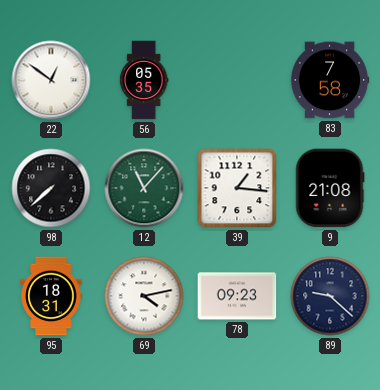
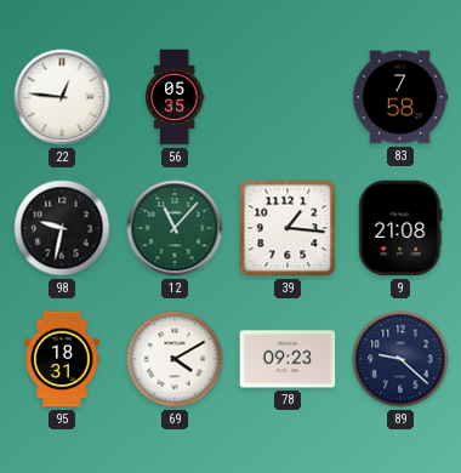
22: 12:51 -> 12:46
98: 7:38 -> 9:32
69: 4:13 -> 4:10
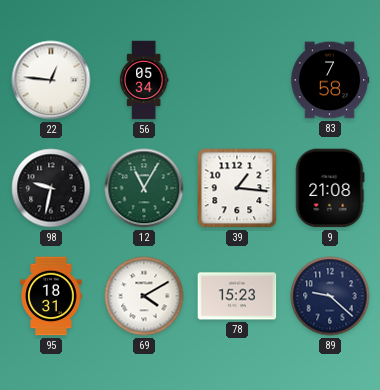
56: 05:35 -> 05:34
12: 11:07 -> 11:05
78: 09:23 -> 15:23
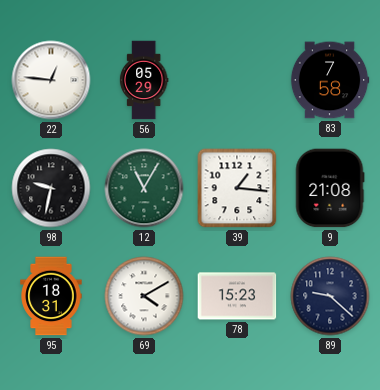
56: 05:34 -> 05:29
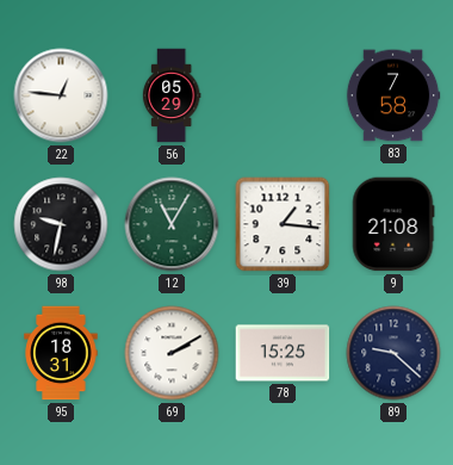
69: 4:10 -> 2:10
78: 15:23 -> 15:25
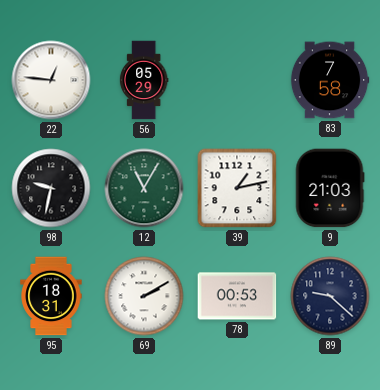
39: 1:16 -> 1:13
9: 21:08 -> 21:03
78: 15:25 -> 00:53
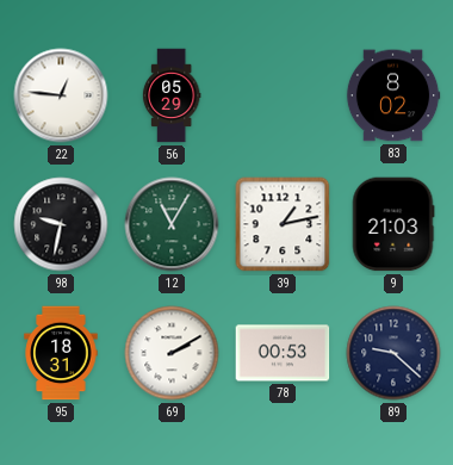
83: 7:58 -> 8:02
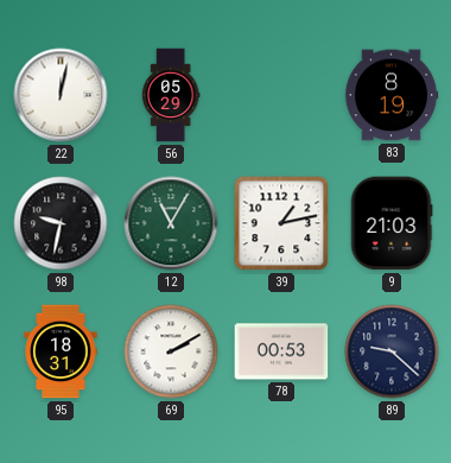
22: 12:46 -> 12:02
83: 8:02 -> 8:19
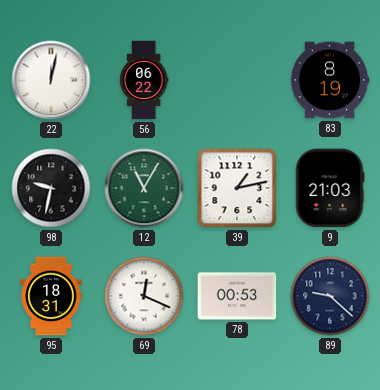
56: 05:29 -> 06:22
69: 2:10 -> 12:19
